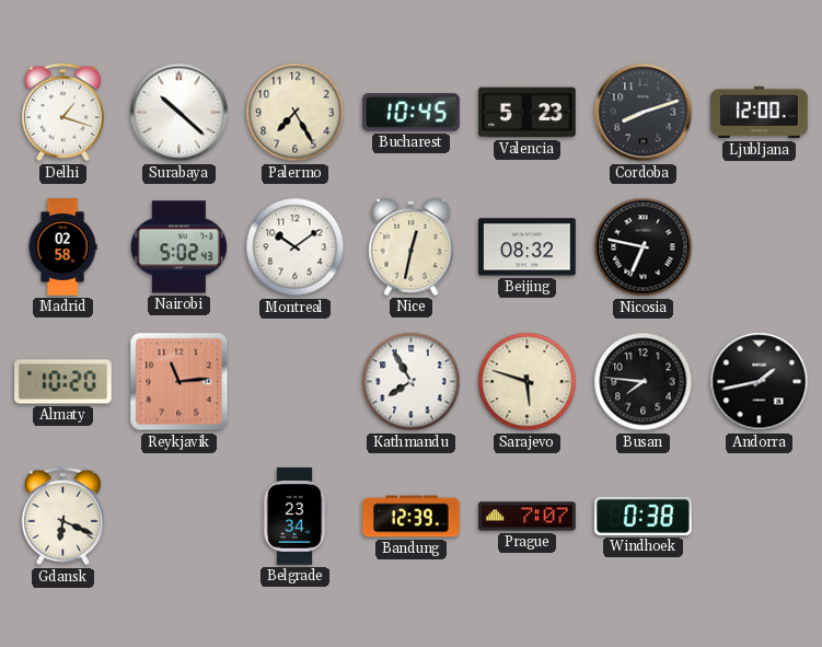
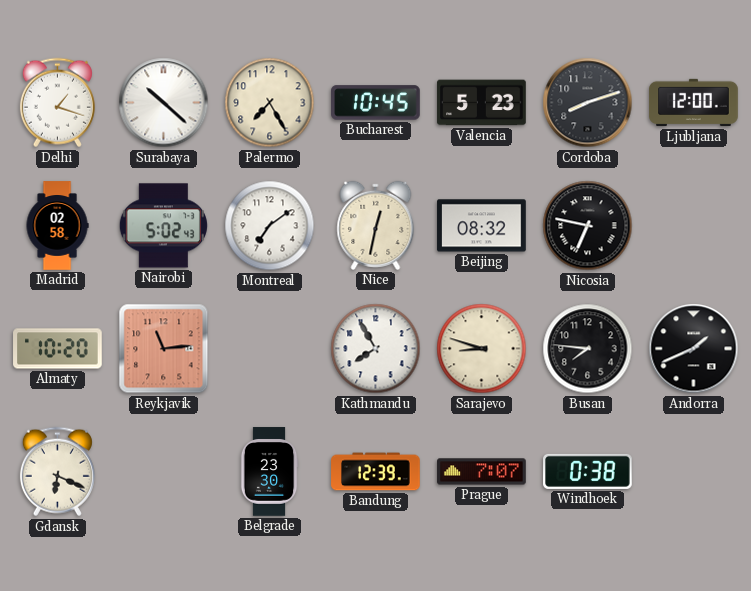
Montreal: 10:09 -> 7:09
Sarajevo: 5:48 -> 8:48
Andorra: 1:43 -> 1:41
Belgrade: 23:34 -> 23:30
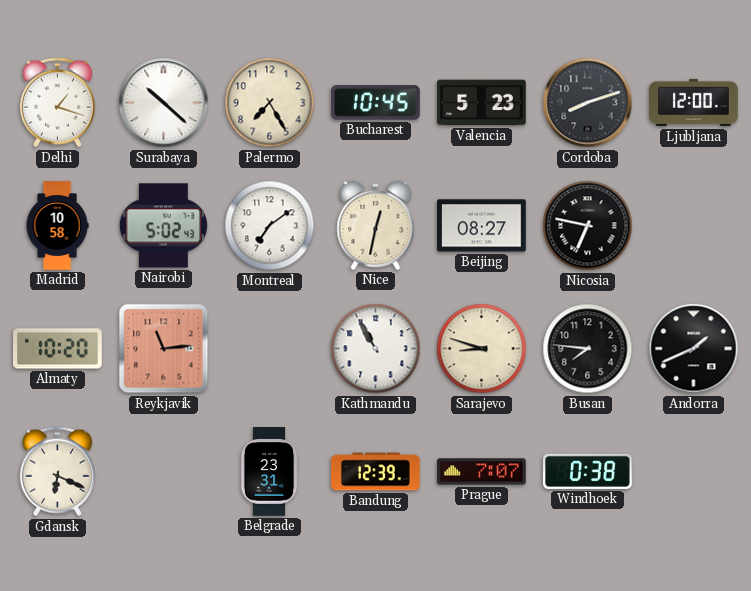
Madrid: 02:58 -> 10:58
Beijing: 08:32 -> 08:27
Kathmandu: 7:55 -> 10:55
Belgrade: 23:30 -> 23:31
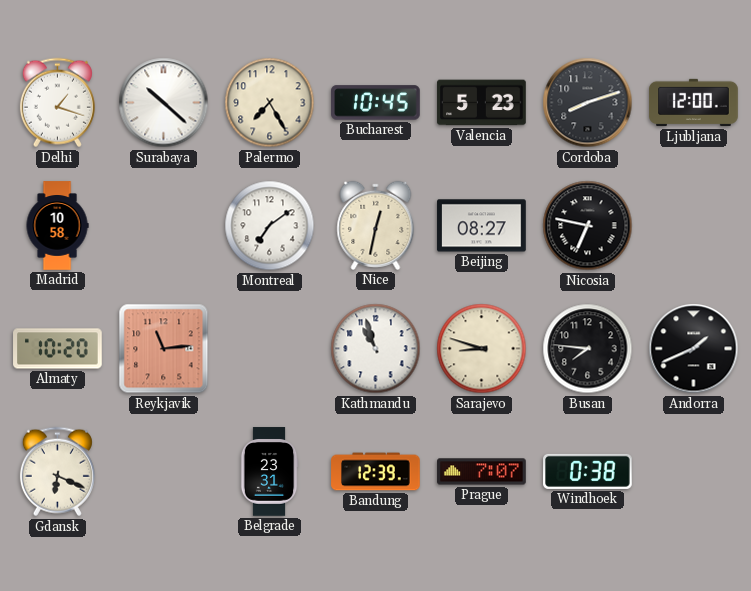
Nairobi: 5:02 -> none
Kathmandu: 10:55 -> 10:57
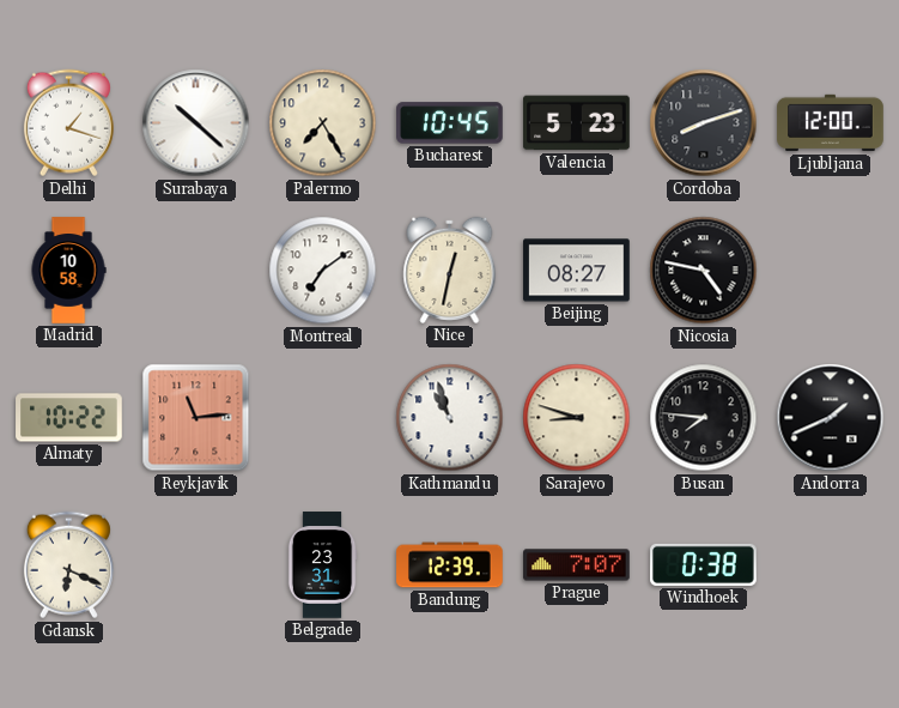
Nicosia: 6:47 -> 4:47
Almaty: 10:20 -> 10:22
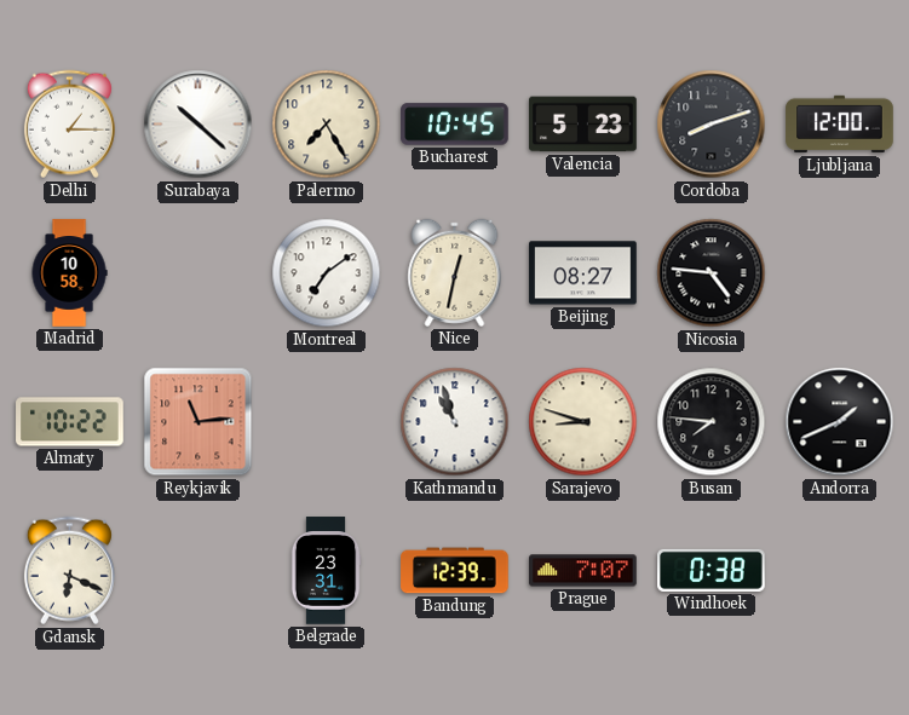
Delhi: 1:18 -> 1:15
Nicosia: 4:47 -> 4:46
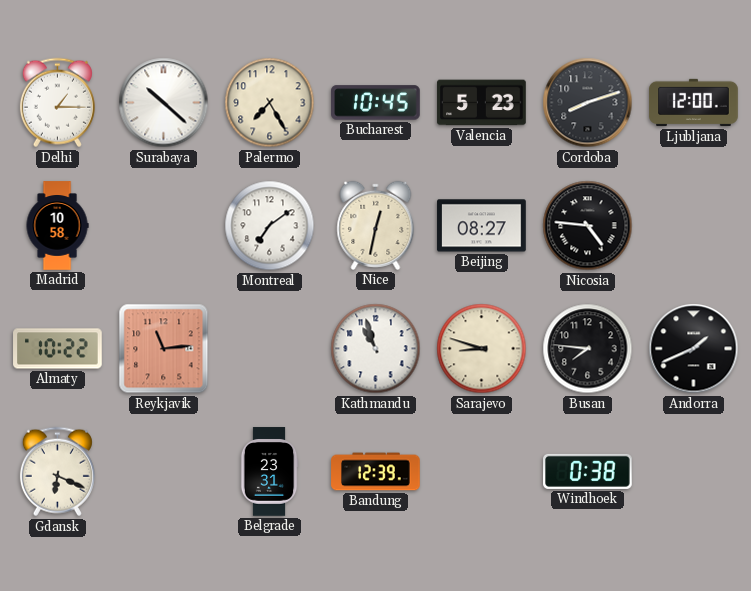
Prague: 7:07 -> none
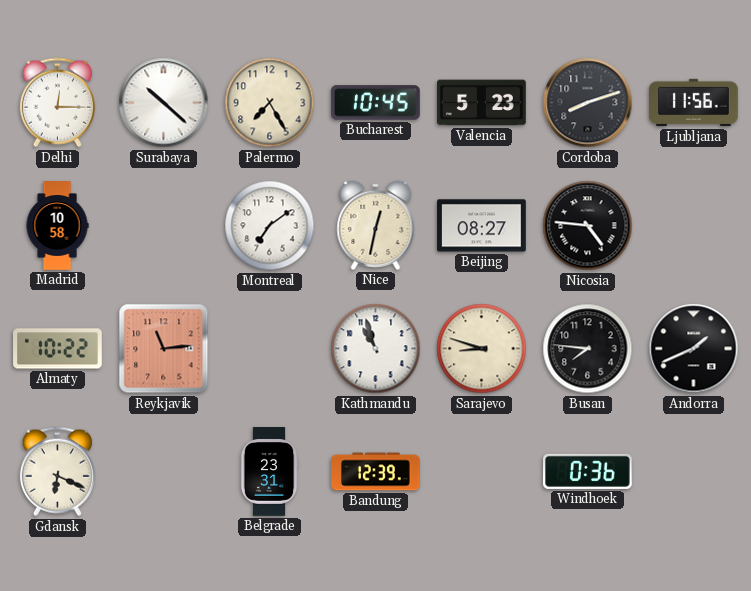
Delhi: 1:15 -> 12:15
Ljubljana: 12:00 -> 11:56
Windhoek: 0:38 -> 0:36
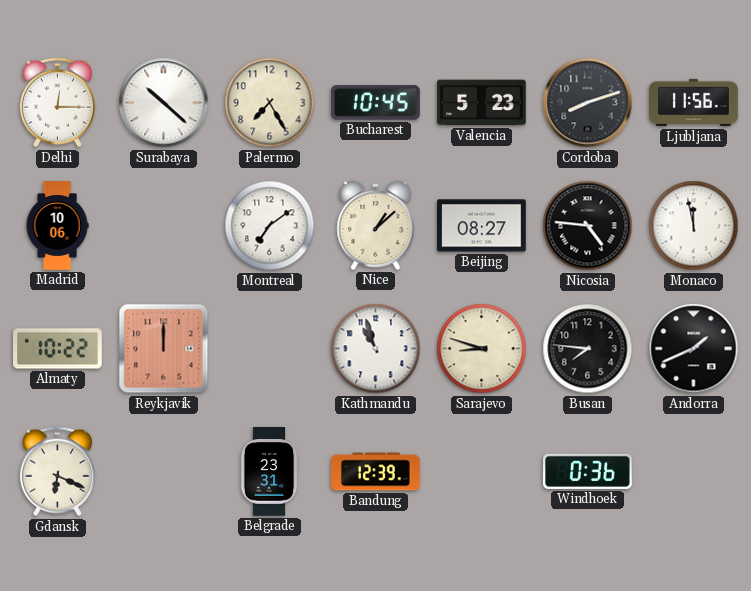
Madrid: 10:58 -> 10:06
Nice: 12:32 -> 1:08
Monaco: none -> 11:58
Reykjavik: 11:14 -> 12:00
